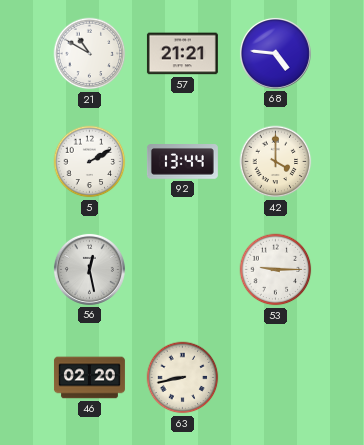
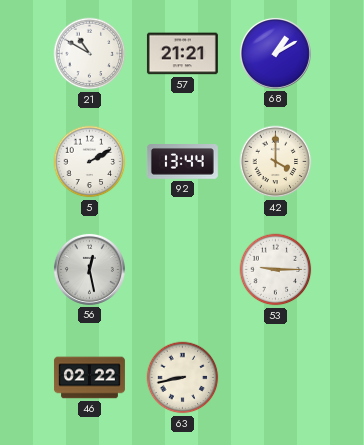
68: 4:46 -> 1:10
46: 02:20 -> 02:22
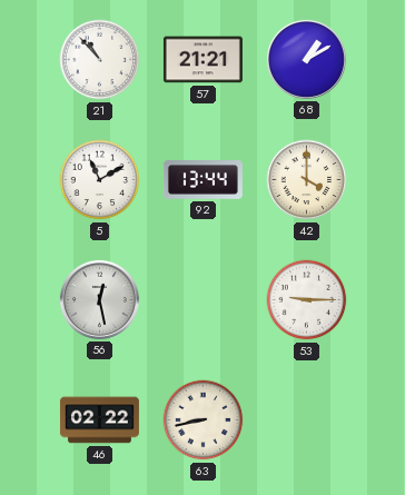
21: 10:50 -> 10:53
5: 2:10 -> 11:10
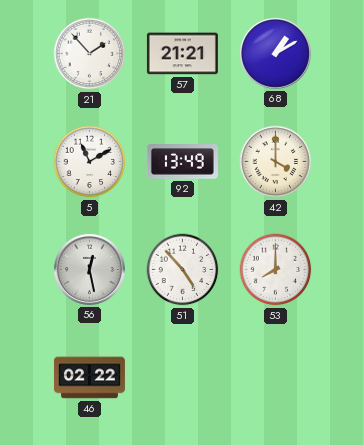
21: 10:53 -> 1:53
92: 13:44 -> 13:49
51: none -> 4:53
53: 9:15 -> 8:00
63: 8:43 -> none
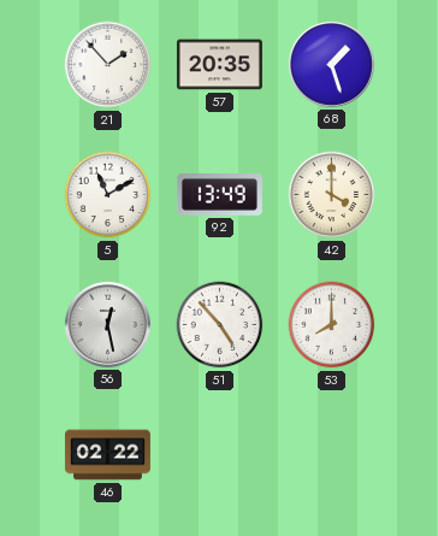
57: 21:21 -> 20:35
68: 1:10 -> 1:27
